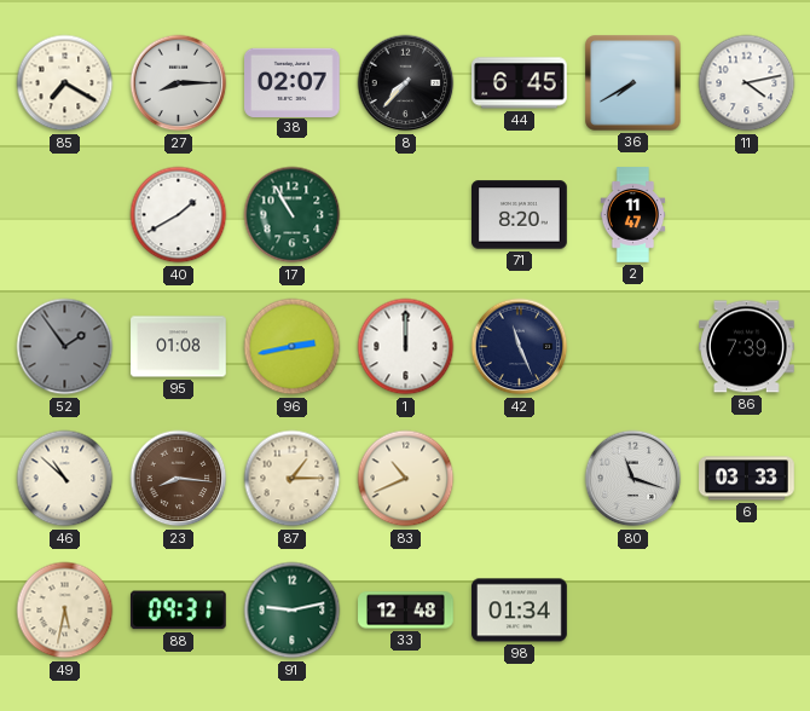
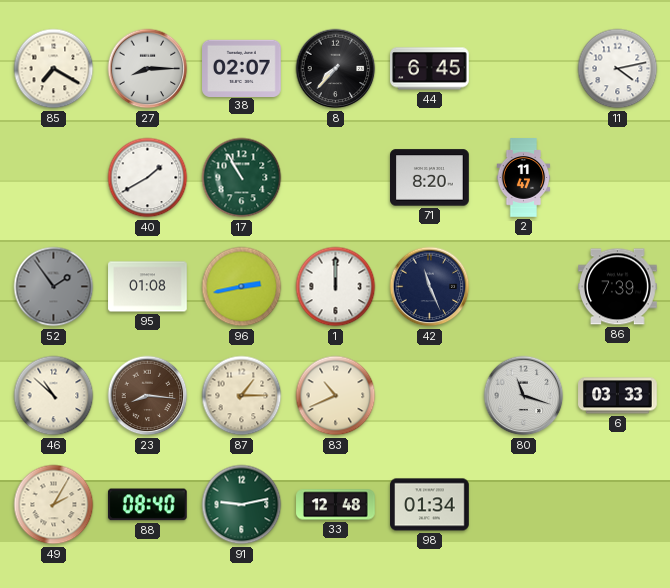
36: 7:40 -> none
49: 5:32 -> 2:05
88: 09:31 -> 08:40
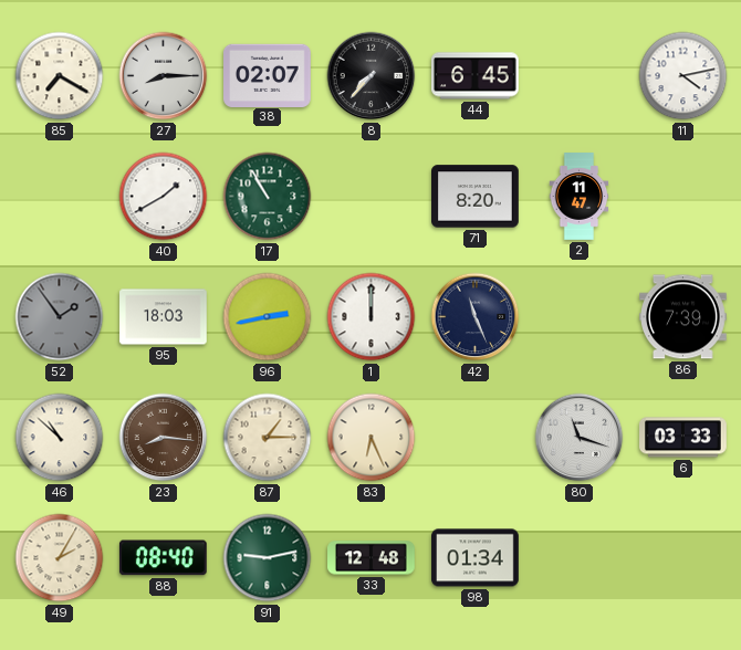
95: 01:08 -> 18:03
83: 10:41 -> 6:26
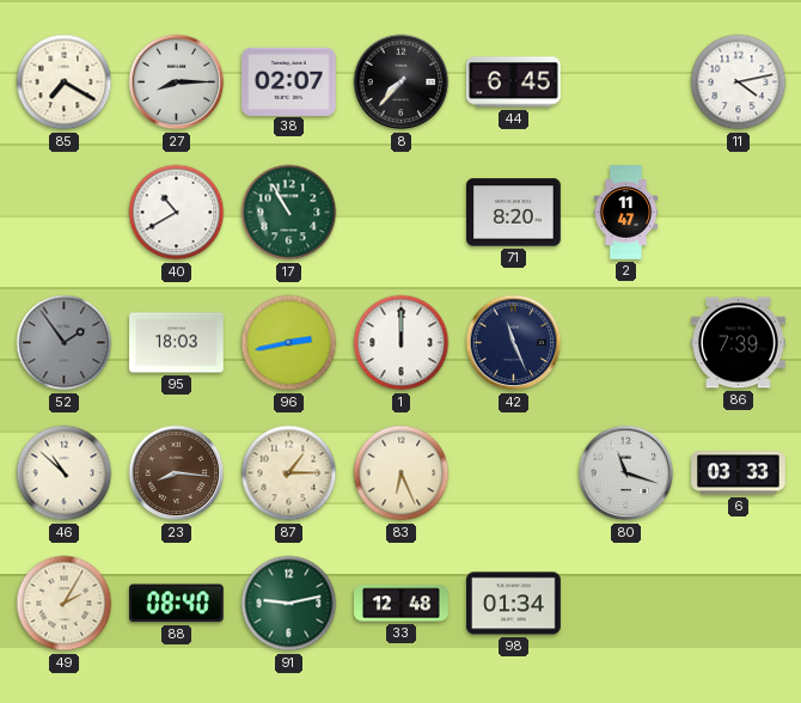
40: 1:40 -> 10:40
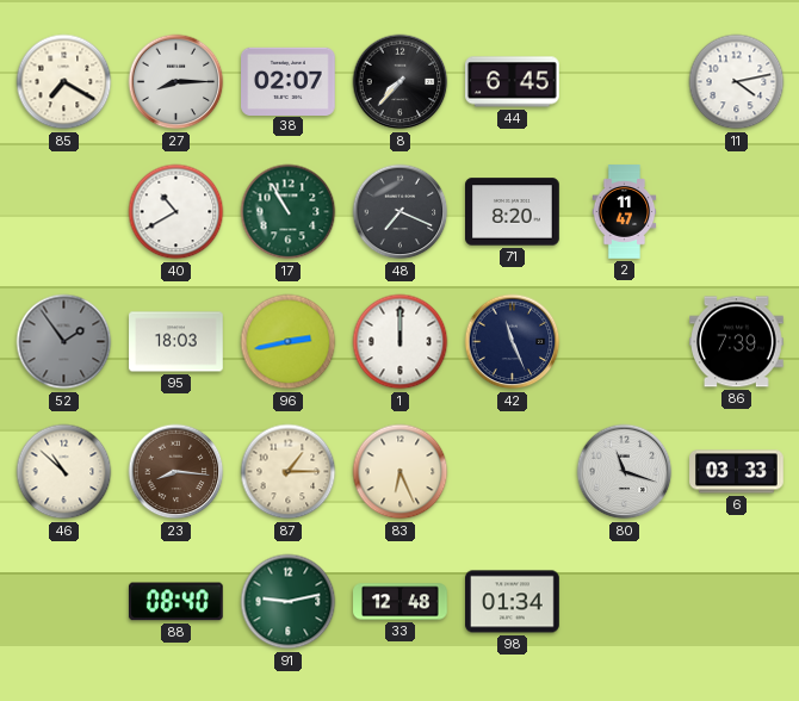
48: none -> 7:19
49: 2:05 -> none
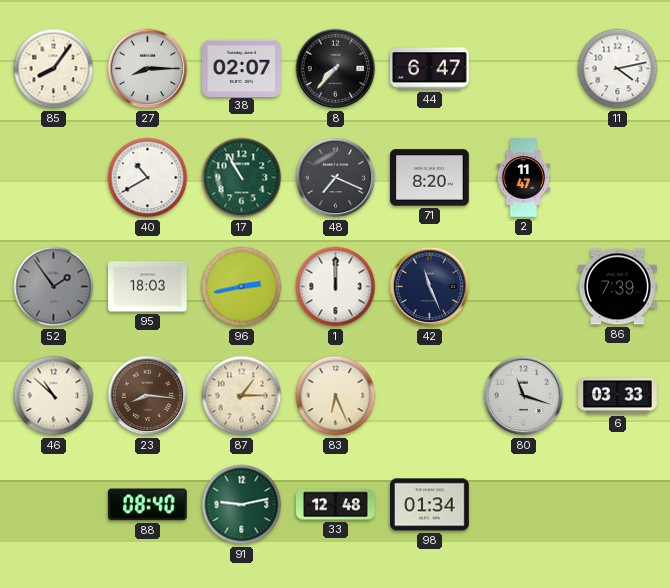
85: 7:20 -> 8:06
44: 6:45 -> 6:47
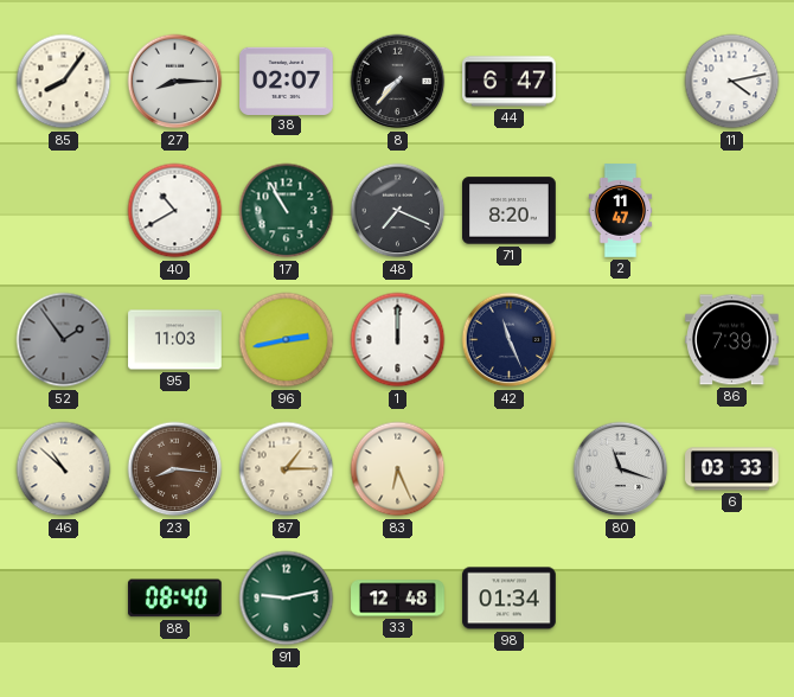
95: 18:03 -> 11:03
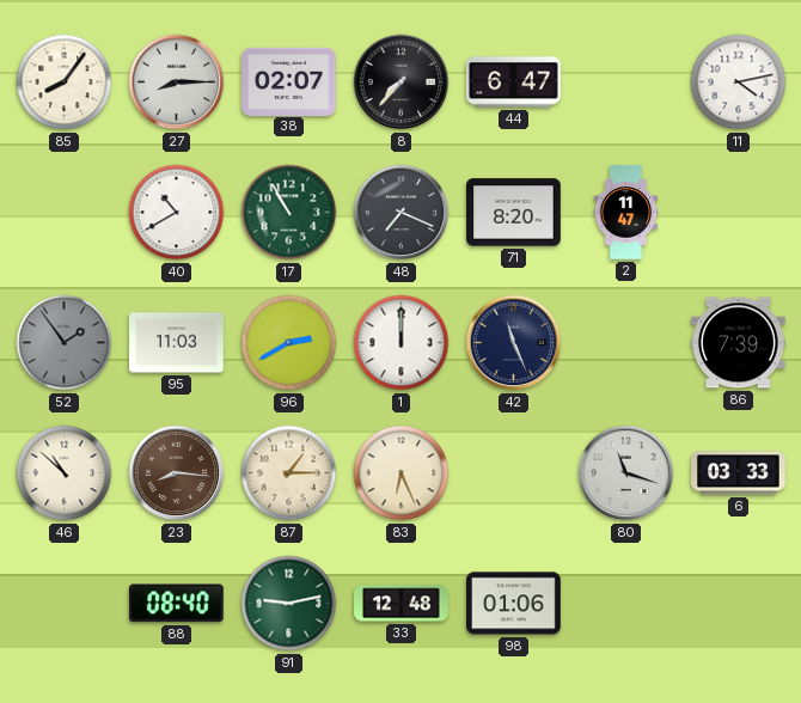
96: 2:43 -> 2:40
98: 01:34 -> 01:06
